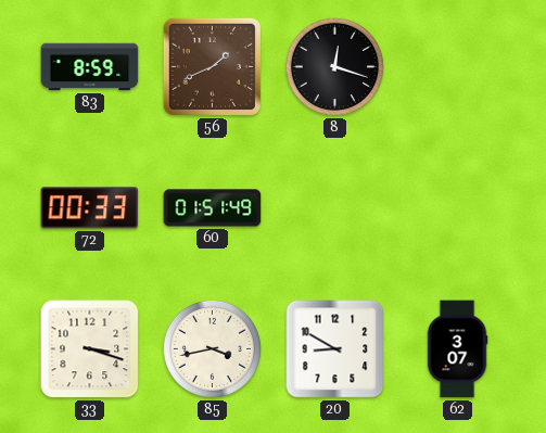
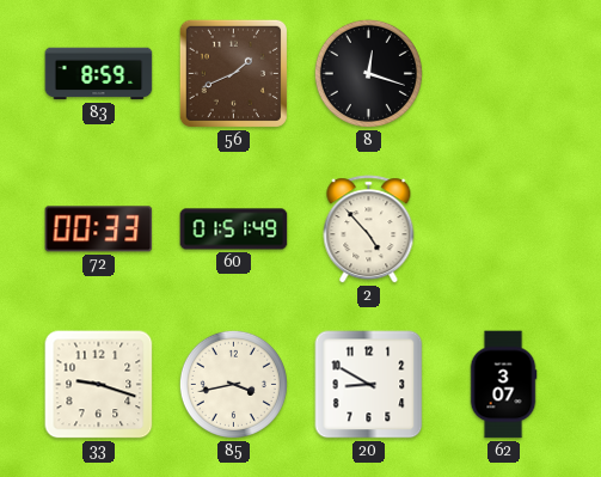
2: none -> 4:53
33: 3:18 -> 9:18
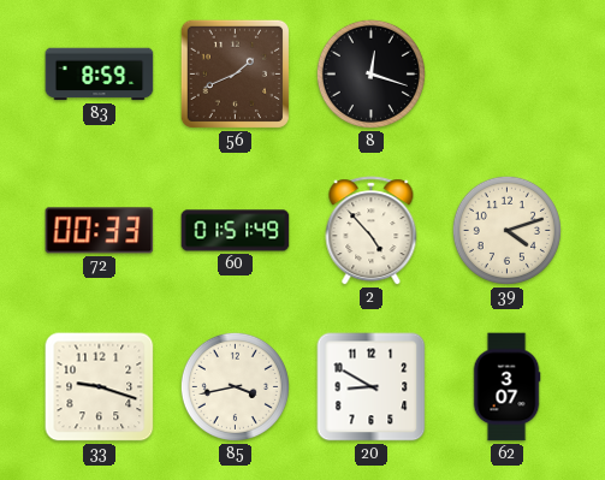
39: none -> 4:12
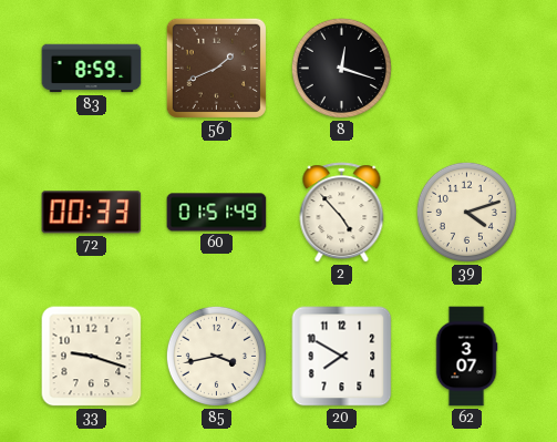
20: 8:50 -> 7:50
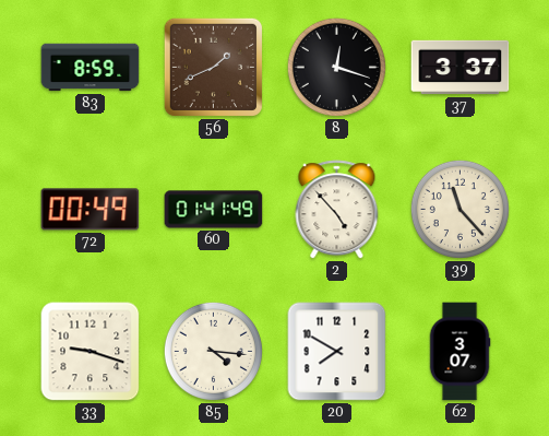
37: none -> 3:37
72: 00:33 -> 00:49
60: 01:51 -> 01:41
39: 4:12 -> 11:23
85: 3:43 -> 4:16
